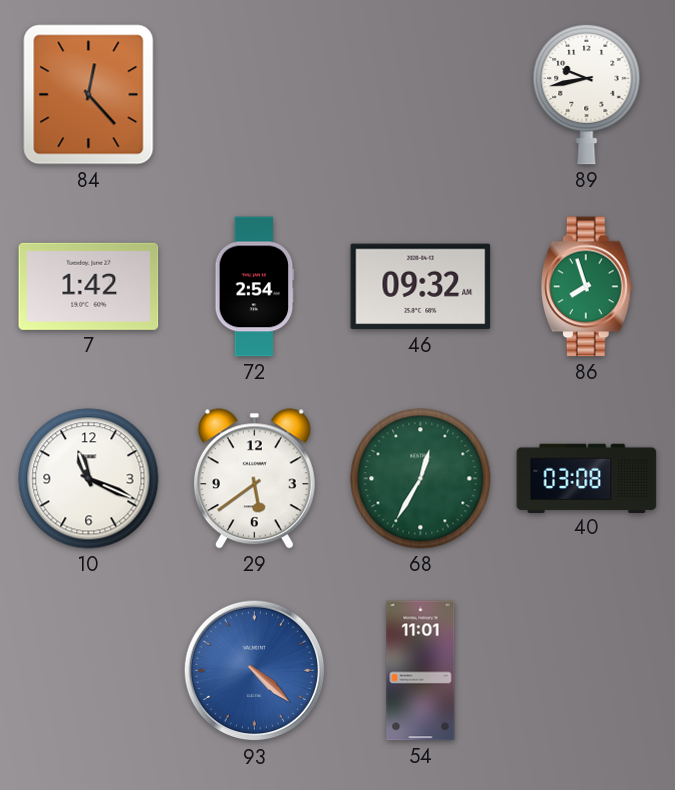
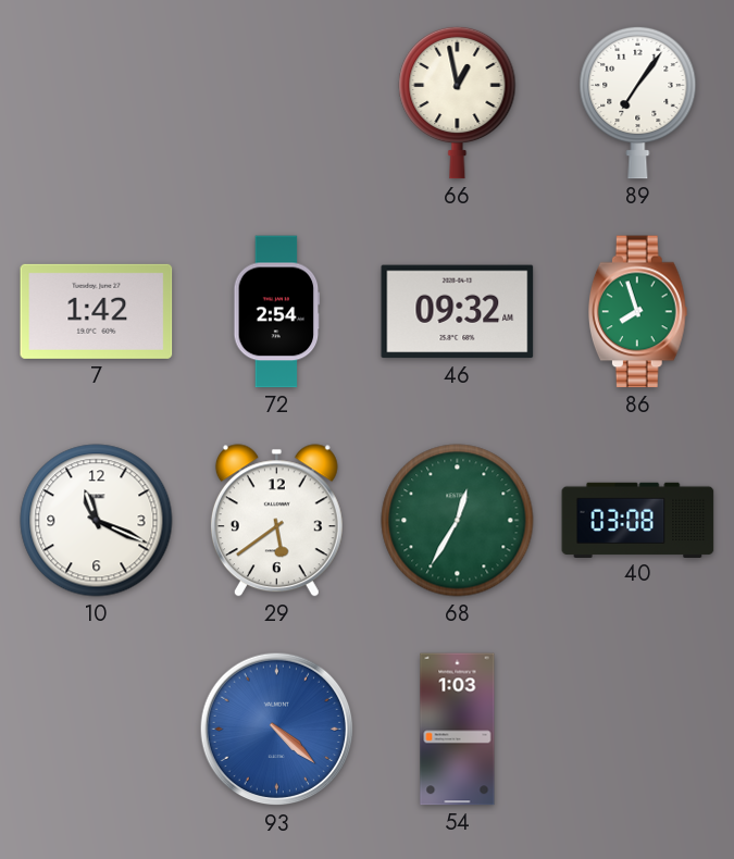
84: 12:23 -> none
66: none -> 12:58
89: 9:43 -> 7:06
54: 11:01 -> 1:03
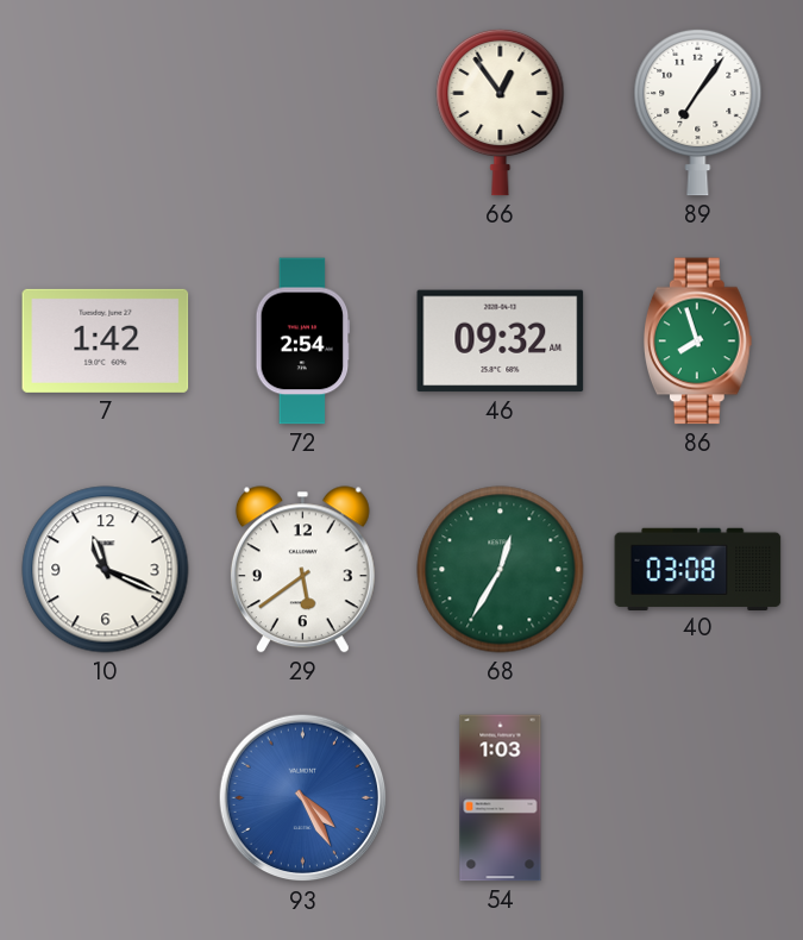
66: 12:58 -> 12:54
93: 4:22 -> 4:25
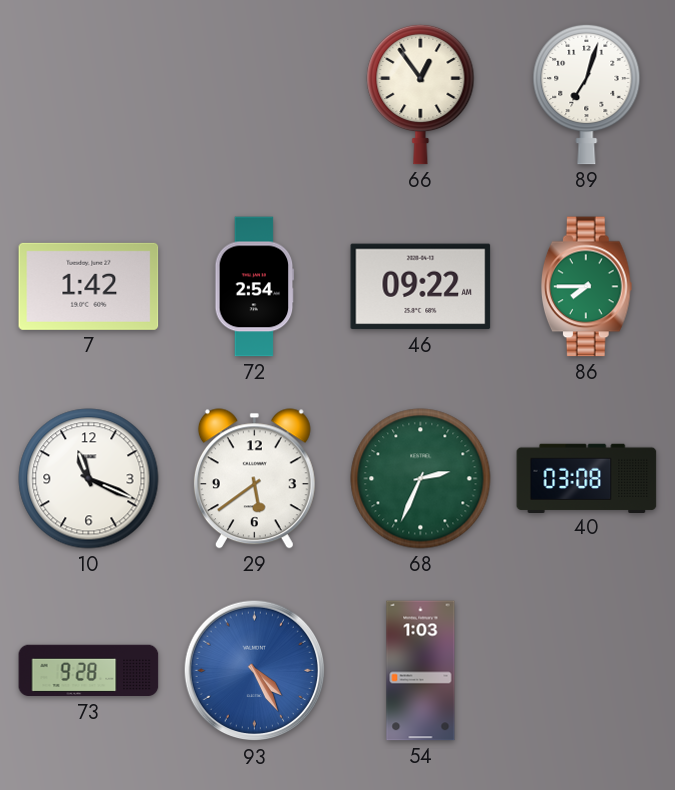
89: 7:06 -> 7:03
46: 09:32 -> 09:22
86: 7:57 -> 7:45
68: 12:35 -> 2:34
73: none -> 9:28
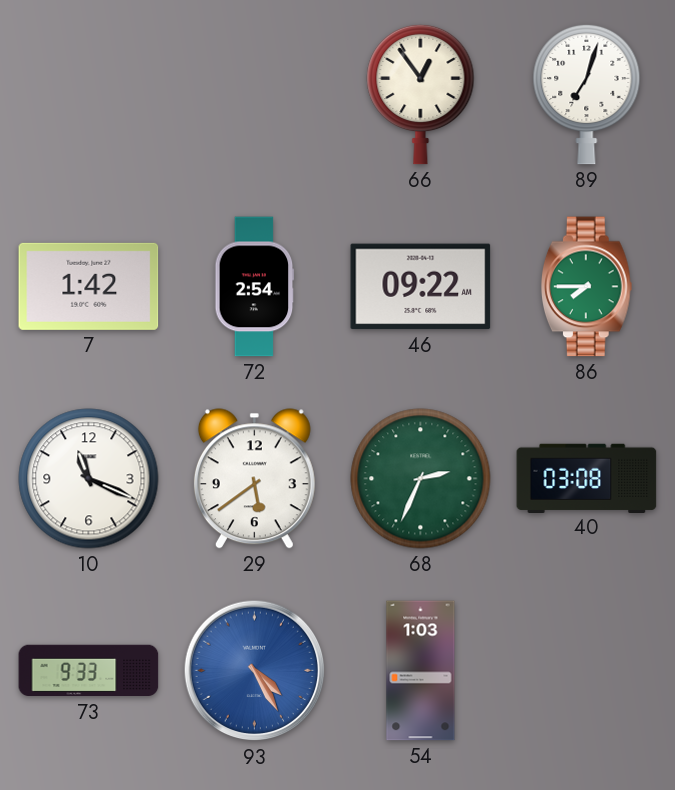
73: 9:28 -> 9:33
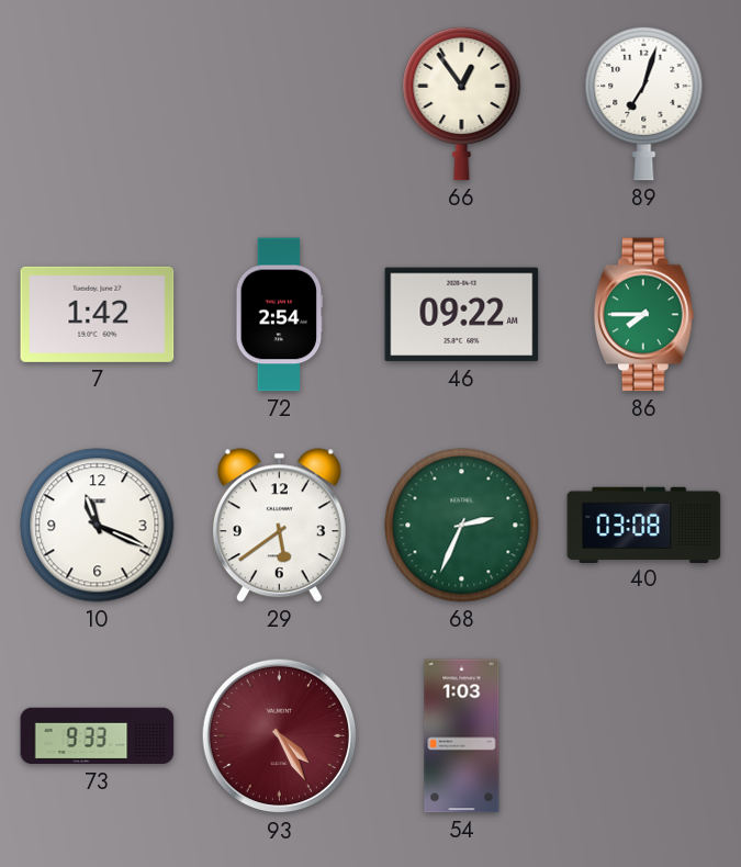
93 dial: blue -> burgundy
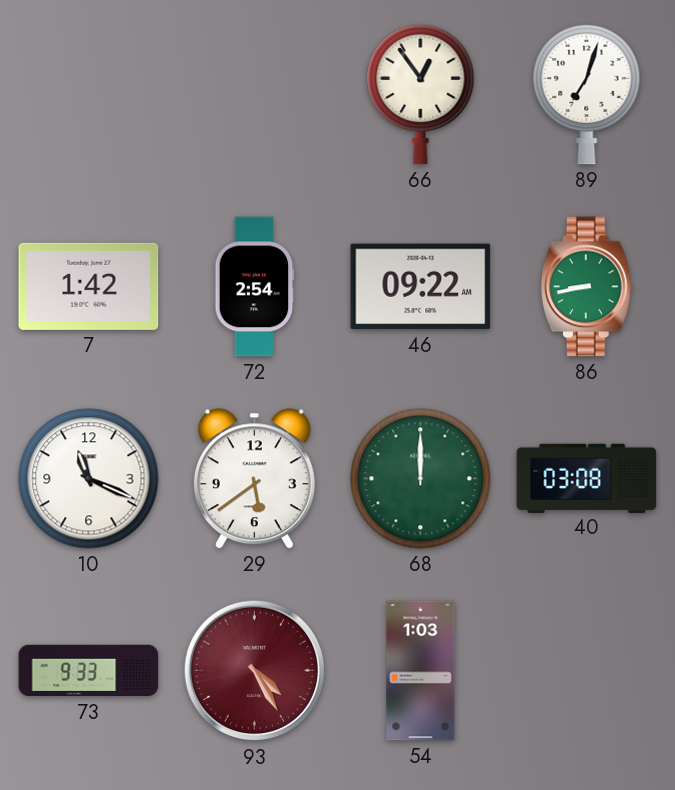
86: 7:45 -> 8:43
68: 2:34 -> 12:00
